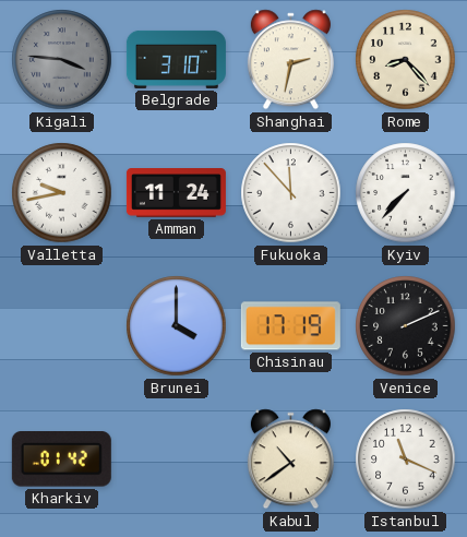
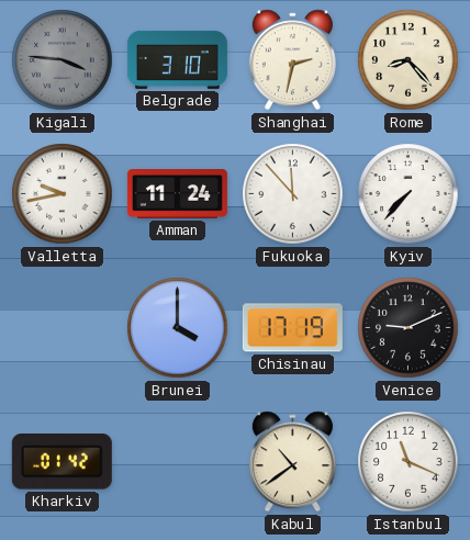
Venice: 2:11 -> 9:11
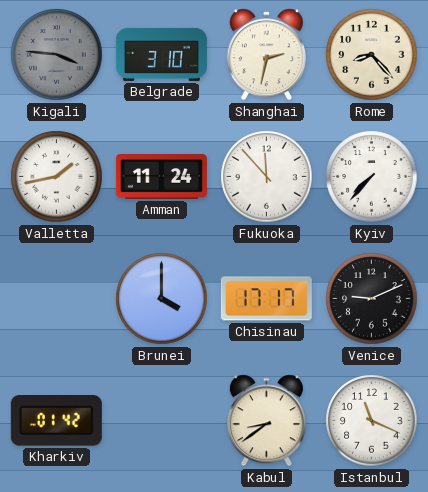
Valletta: 9:43 -> 1:43
Chisinau: 17:19 -> 17:17
Kabul: 10:39 -> 8:39
